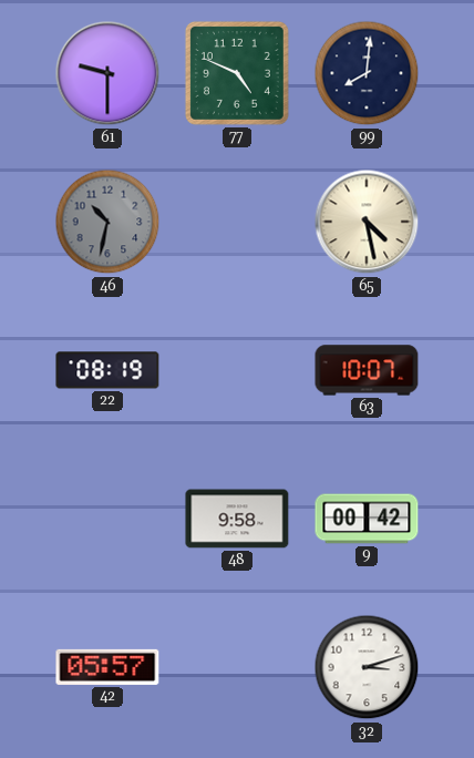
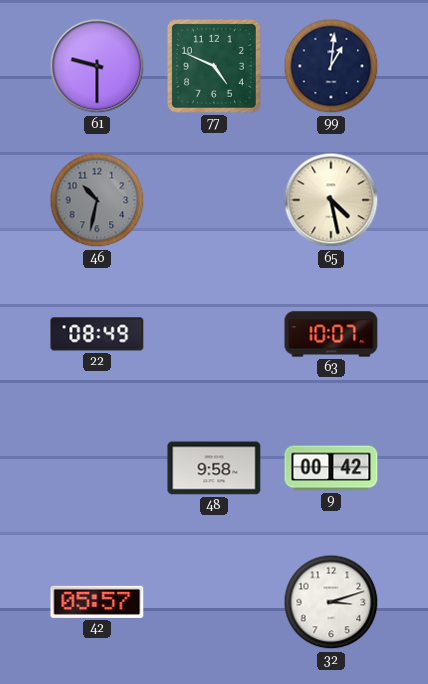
99: 8:01 -> 1:01
22: 08:19 -> 08:49
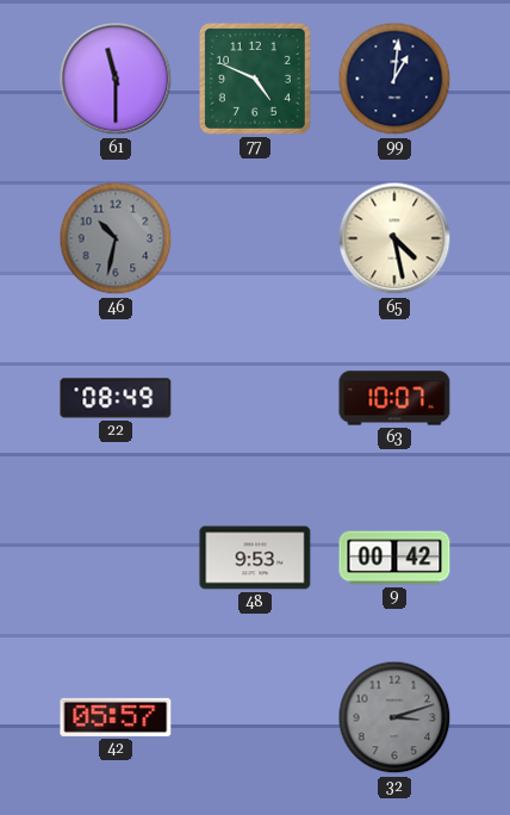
61: 9:30 -> 11:30
48: 9:58 -> 9:53
32 dial: white -> grey
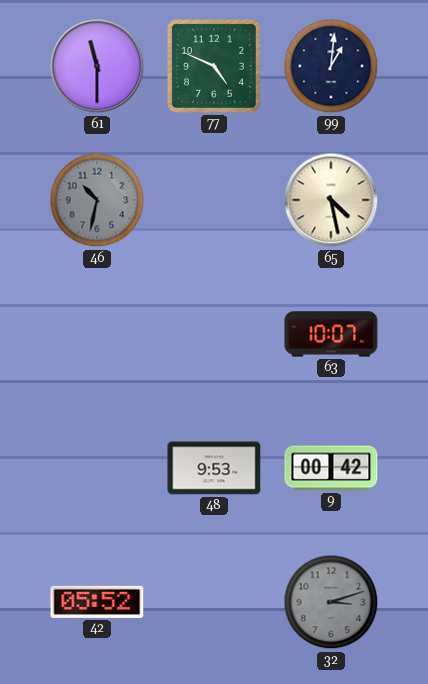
22: 08:49 -> none
42: 05:57 -> 05:52
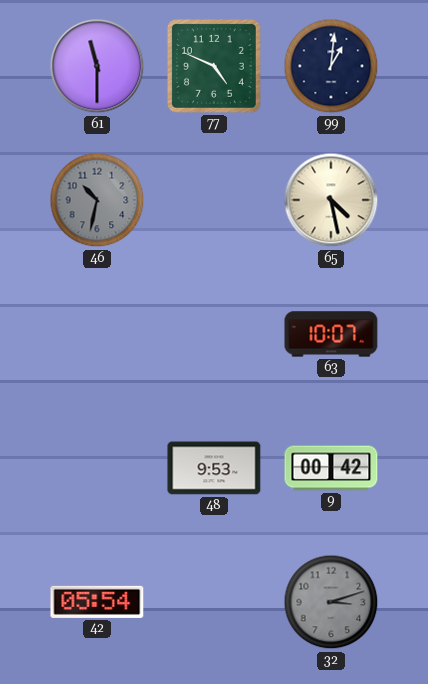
42: 05:52 -> 05:54
